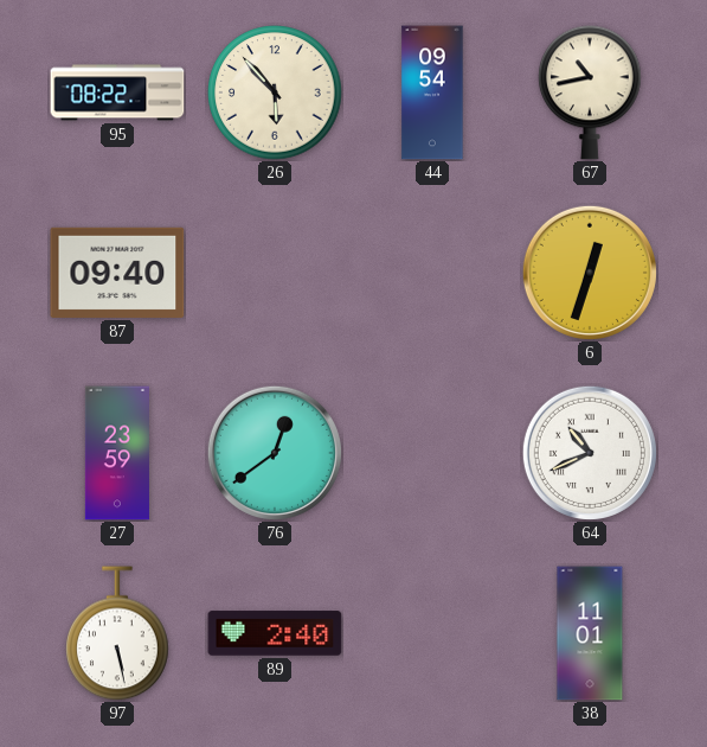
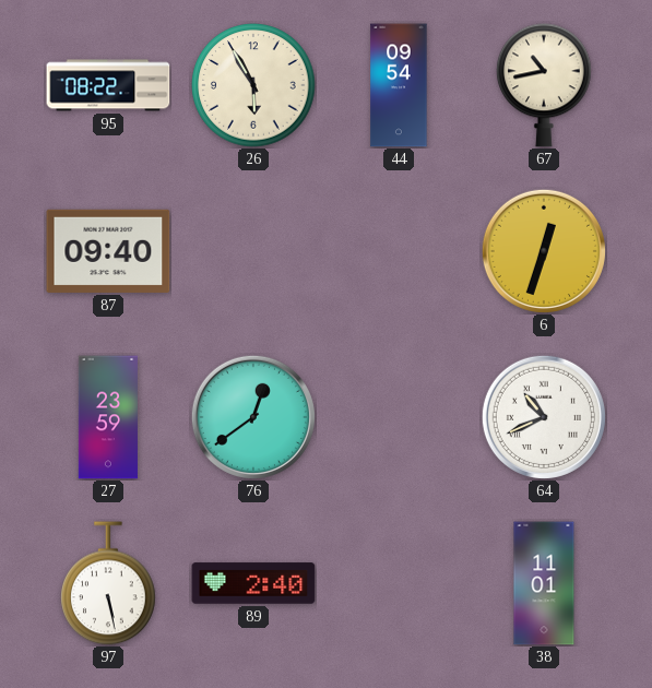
26: 5:53 -> 5:55
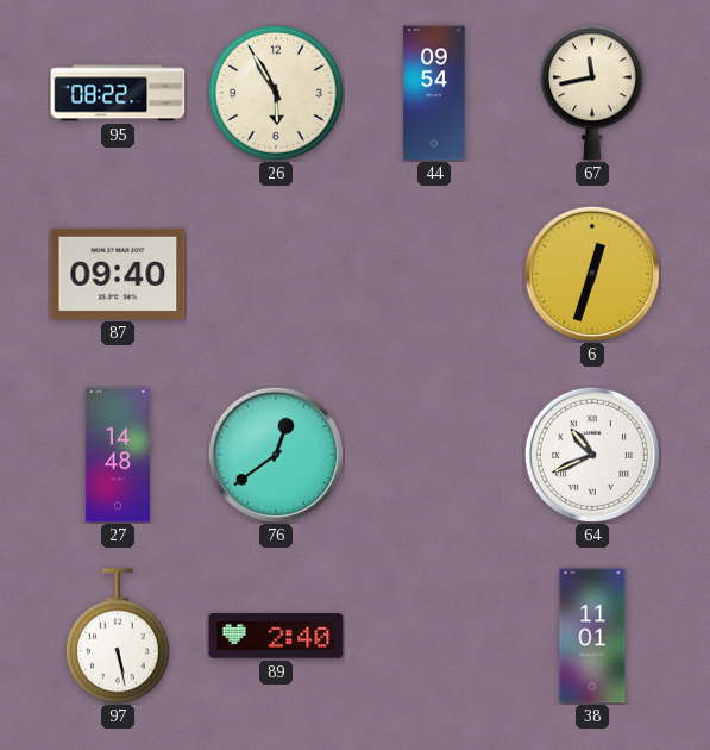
67: 10:43 -> 11:43
27: 23:59 -> 14:48
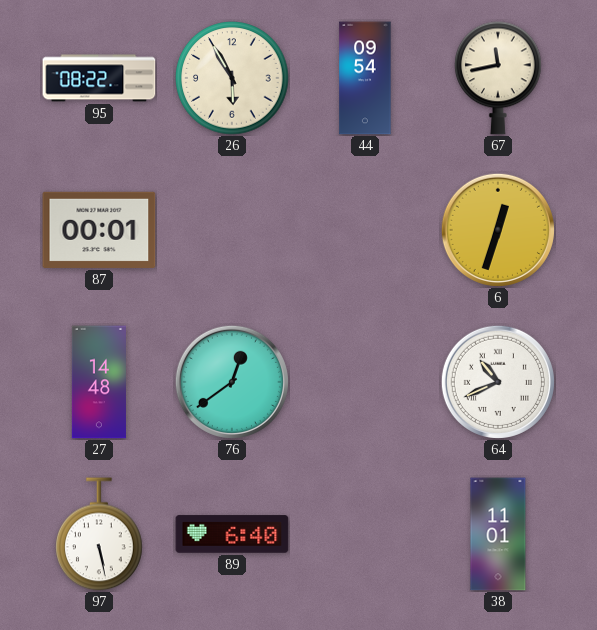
87: 09:40 -> 00:01
89: 2:40 -> 6:40
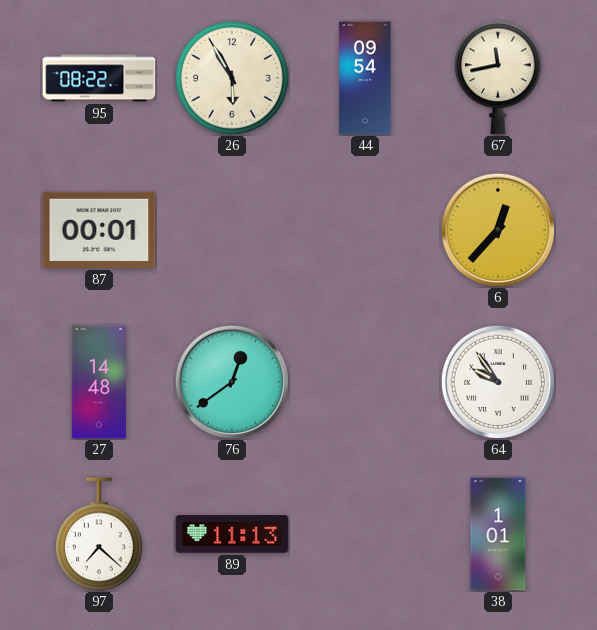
6: 12:33 -> 12:37
64: 10:41 -> 9:54
97: 5:28 -> 7:22
89: 6:40 -> 11:13
38: 11:01 -> 1:01
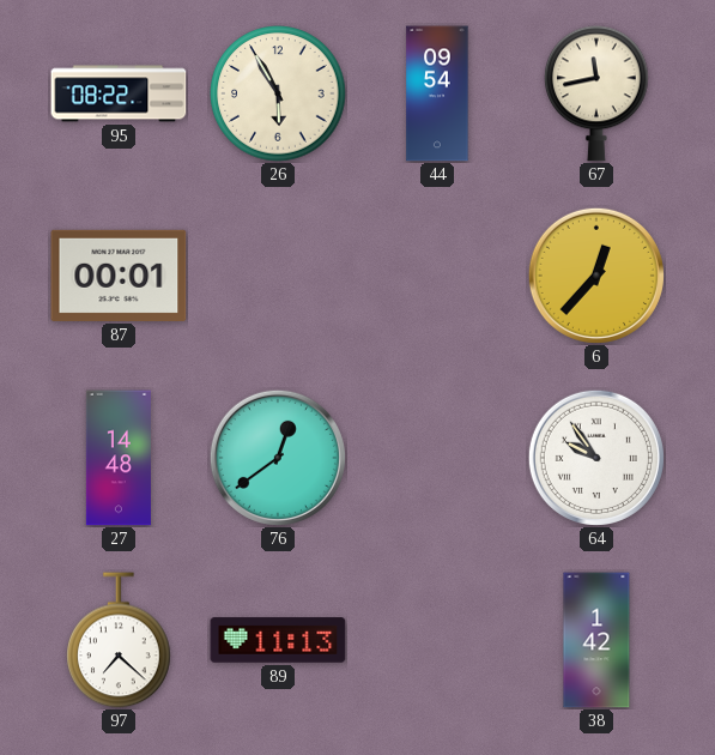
38: 1:01 -> 1:42
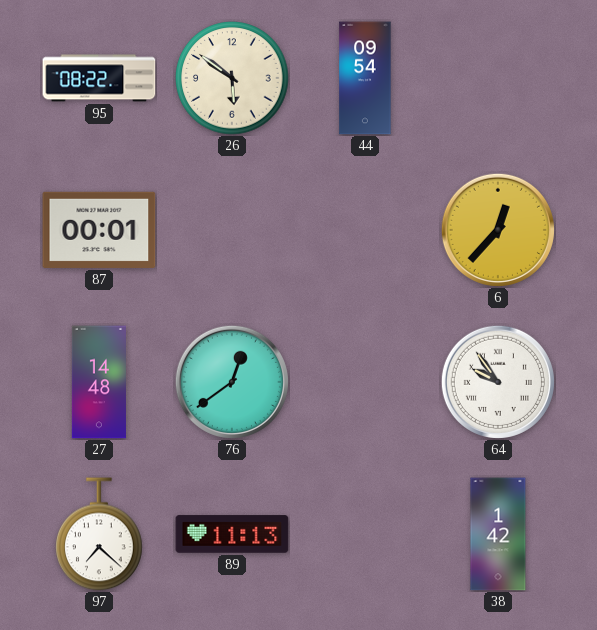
26: 5:55 -> 5:51
67: 11:43 -> none
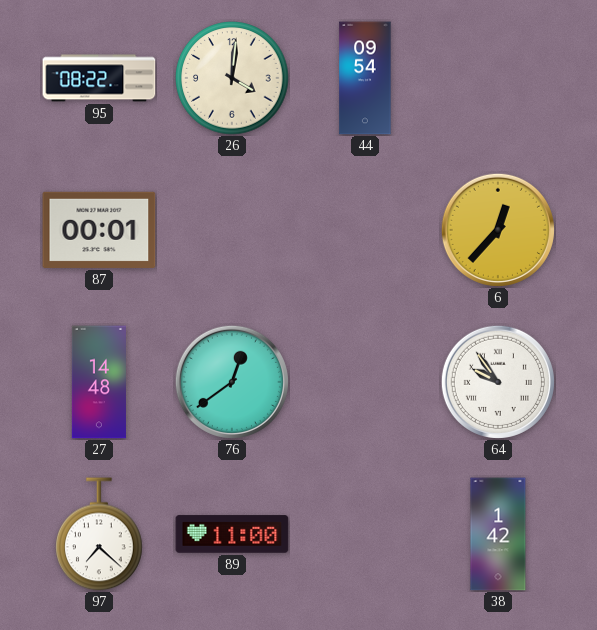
26: 5:51 -> 4:01
89: 11:13 -> 11:00
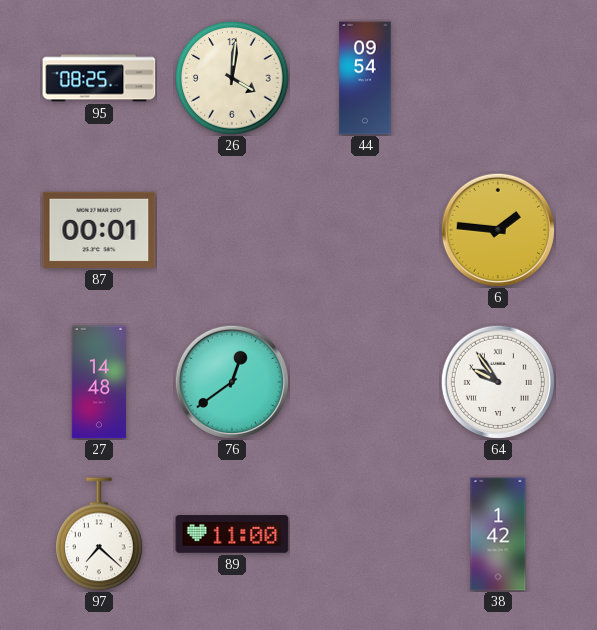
95: 08:22 -> 08:25
6: 12:37 -> 1:46
